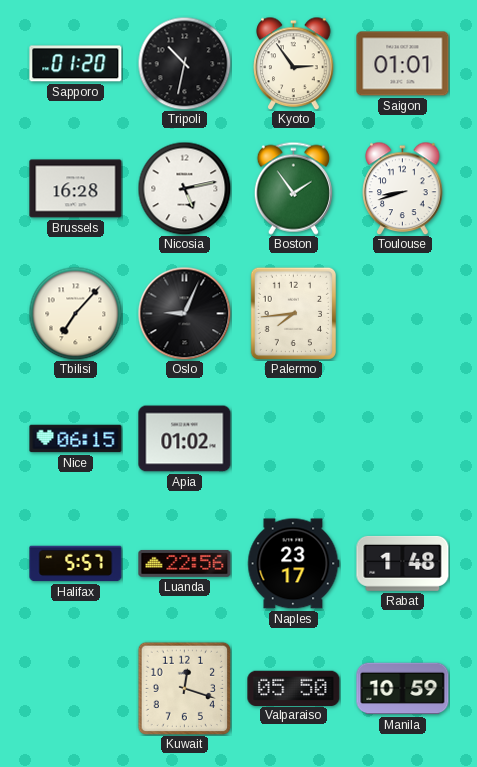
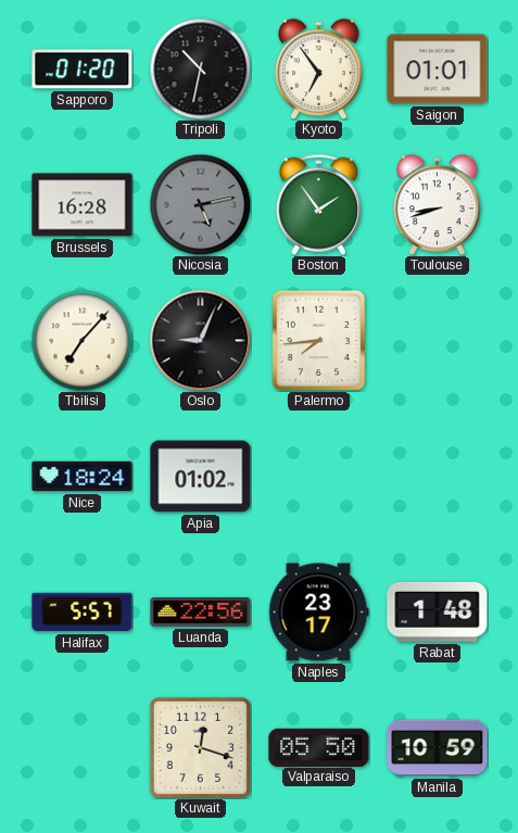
Kyoto: 2:54 -> 6:54
Nicosia dial: white -> grey
Nice: 06:15 -> 18:24
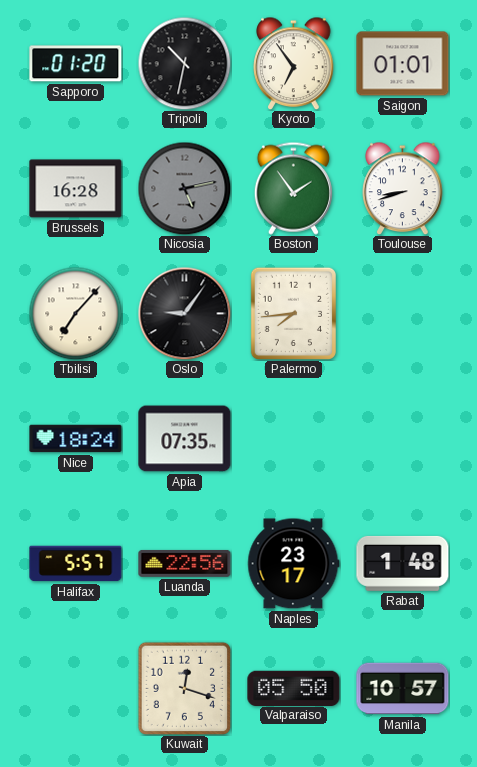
Oslo: 9:04 -> 9:06
Apia: 01:02 -> 07:35
Manila: 10:59 -> 10:57
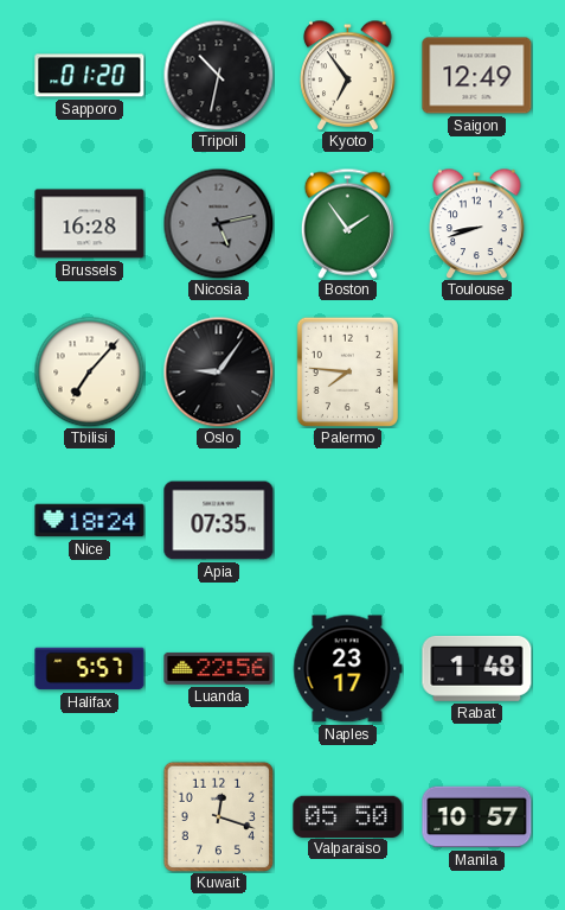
Saigon: 01:01 -> 12:49
Palermo: 7:44 -> 7:46
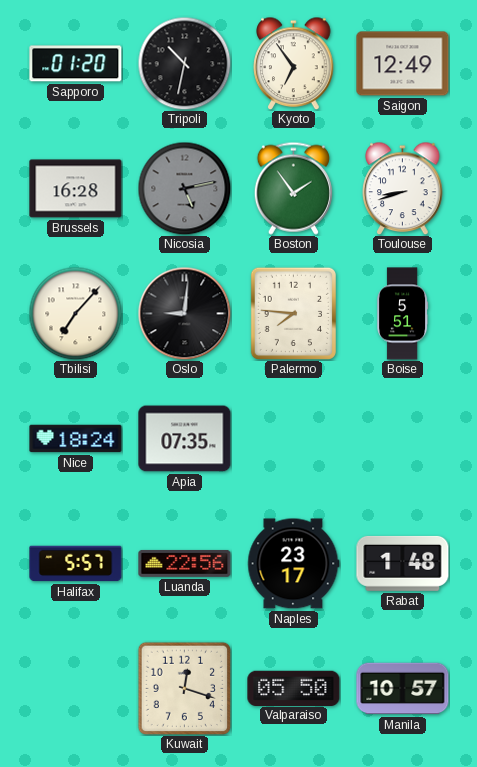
Oslo: 9:06 -> 9:01
Boise: none -> 5:51
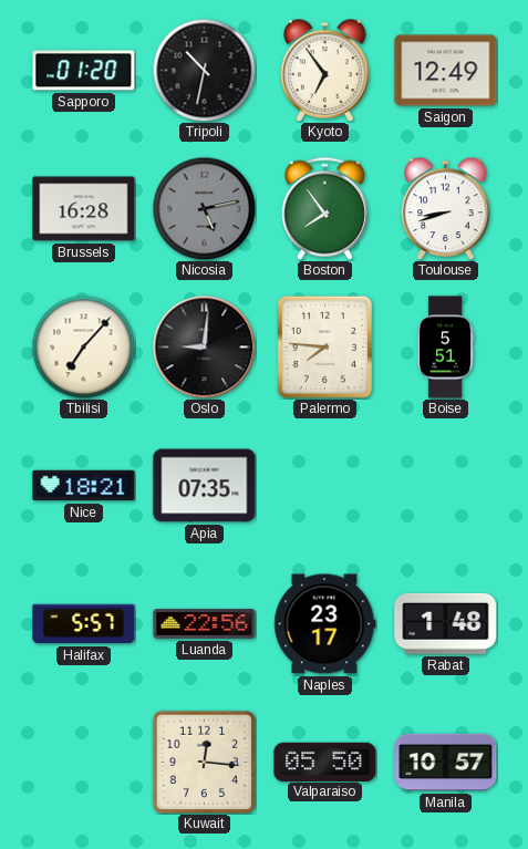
Boston: 1:54 -> 7:54
Nice: 18:24 -> 18:21
Kuwait: 12:18 -> 12:16
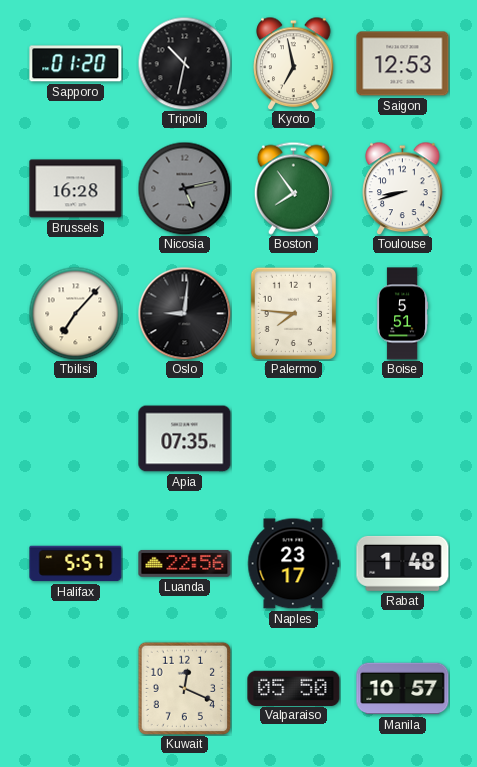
Kyoto: 6:54 -> 6:58
Saigon: 12:49 -> 12:53
Nice: 18:21 -> none
Kuwait: 12:16 -> 12:19
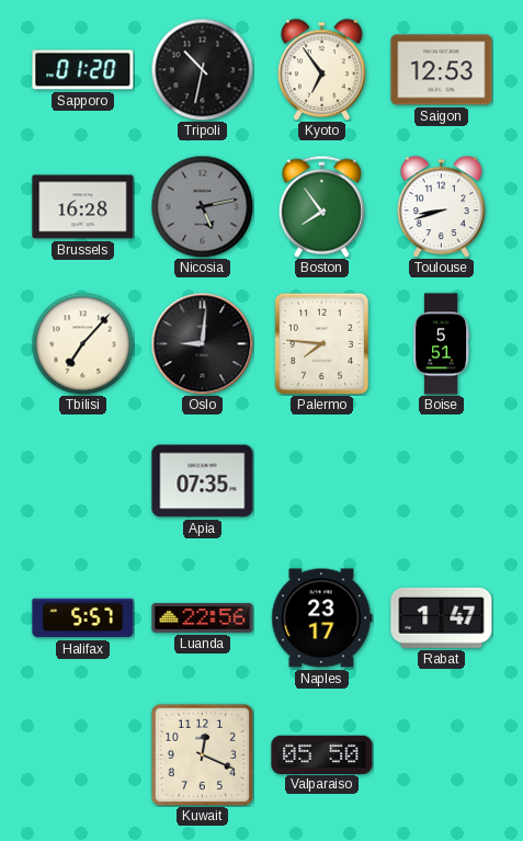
Kyoto: 6:58 -> 6:54
Rabat: 1:48 -> 1:47
Manila: 10:57 -> none
